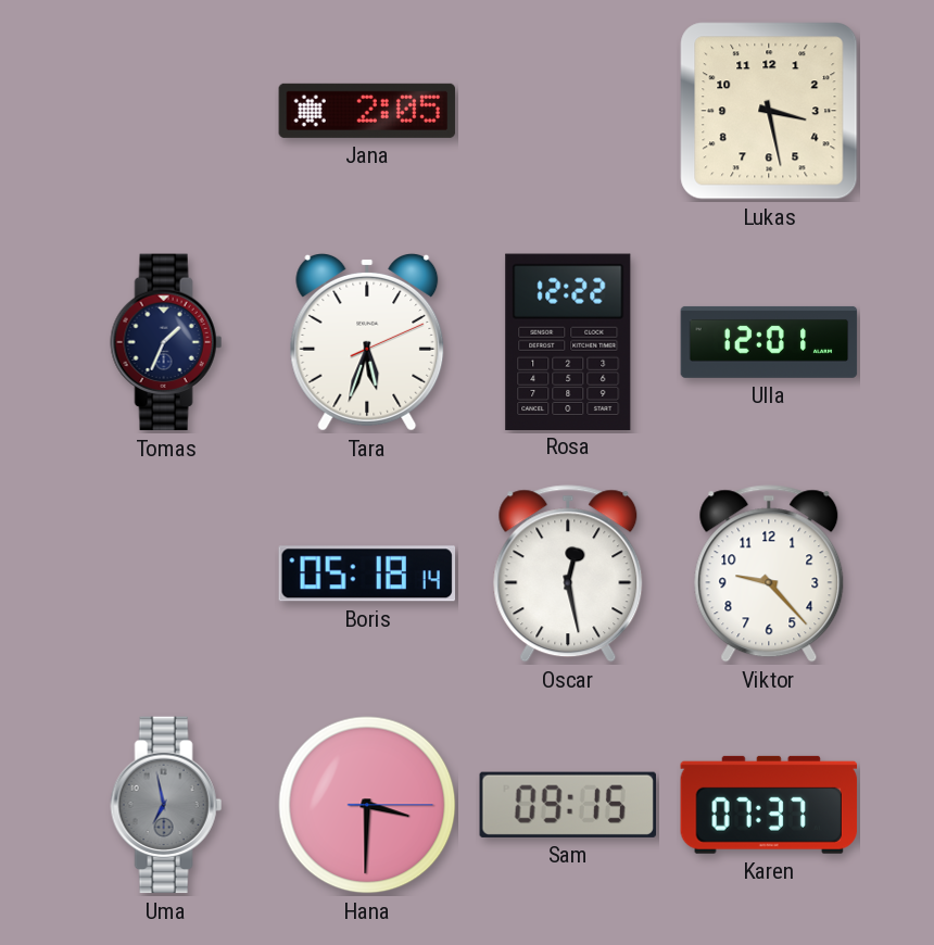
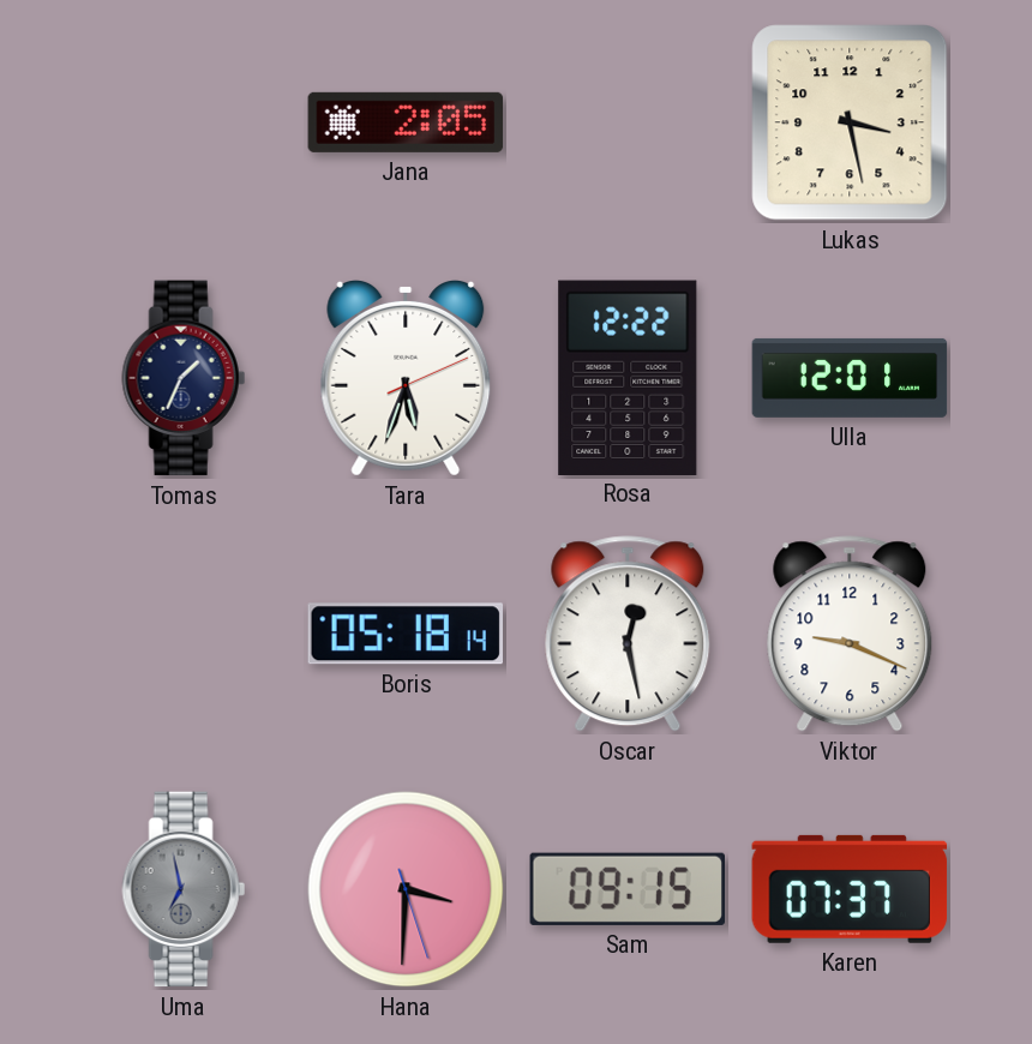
Viktor: 9:23 -> 9:19
Hana: 3:30:15 -> 3:30:27
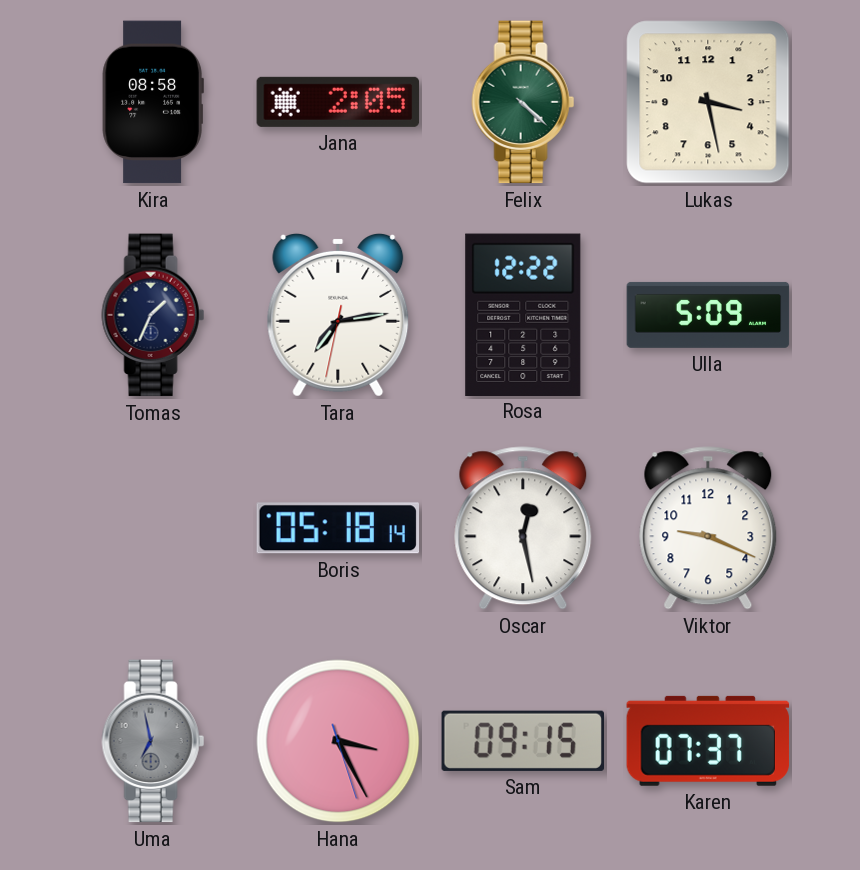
Kira: none -> 08:58
Felix: none -> 4:22
Tara: 5:33 -> 7:13
Ulla: 12:01 -> 5:09
Hana: 3:30 -> 3:25
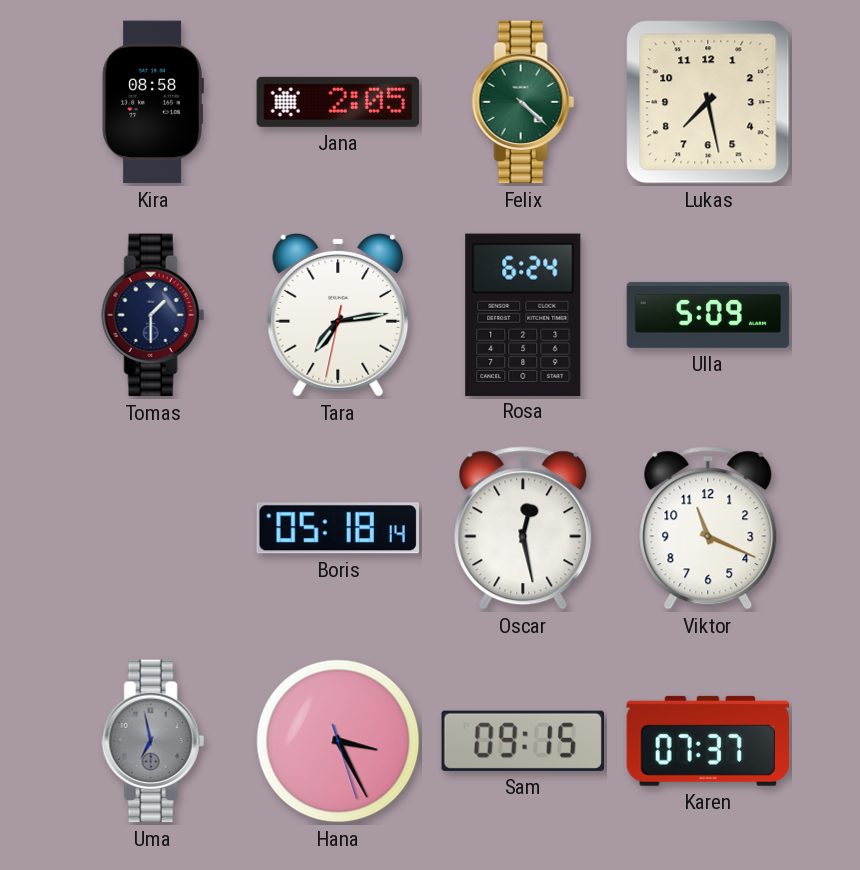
Lukas: 3:28 -> 7:28
Tomas: 1:34 -> 1:30
Rosa: 12:22 -> 6:24
Viktor: 9:19 -> 11:19
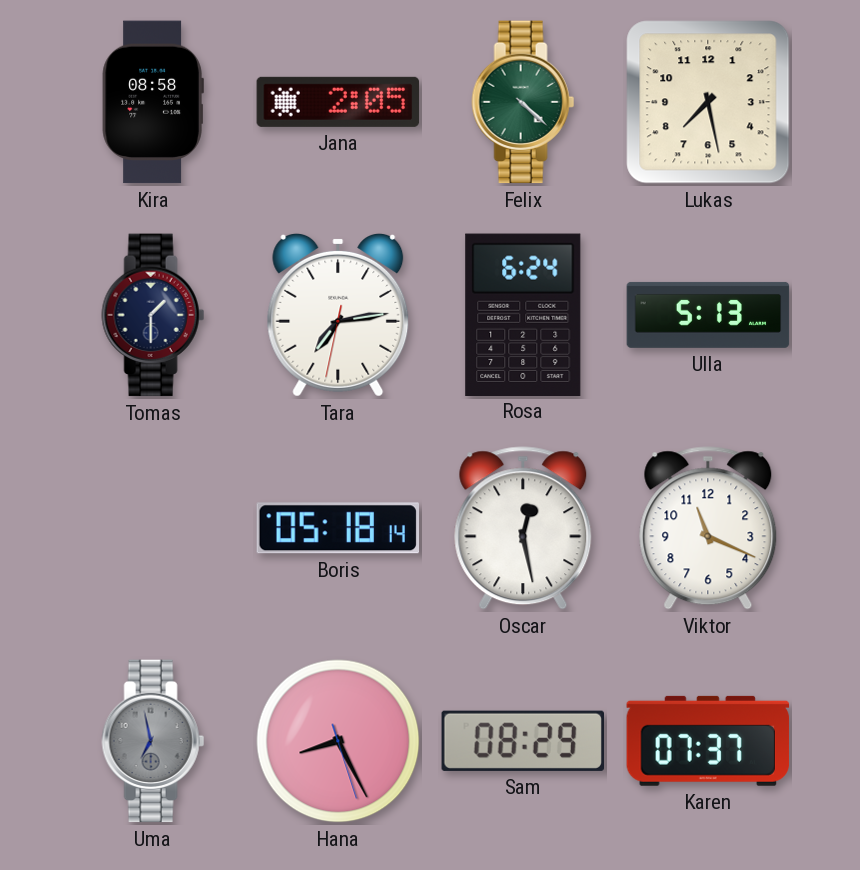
Ulla: 5:09 -> 5:13
Hana: 3:25 -> 8:25
Sam: 09:15 -> 08:29
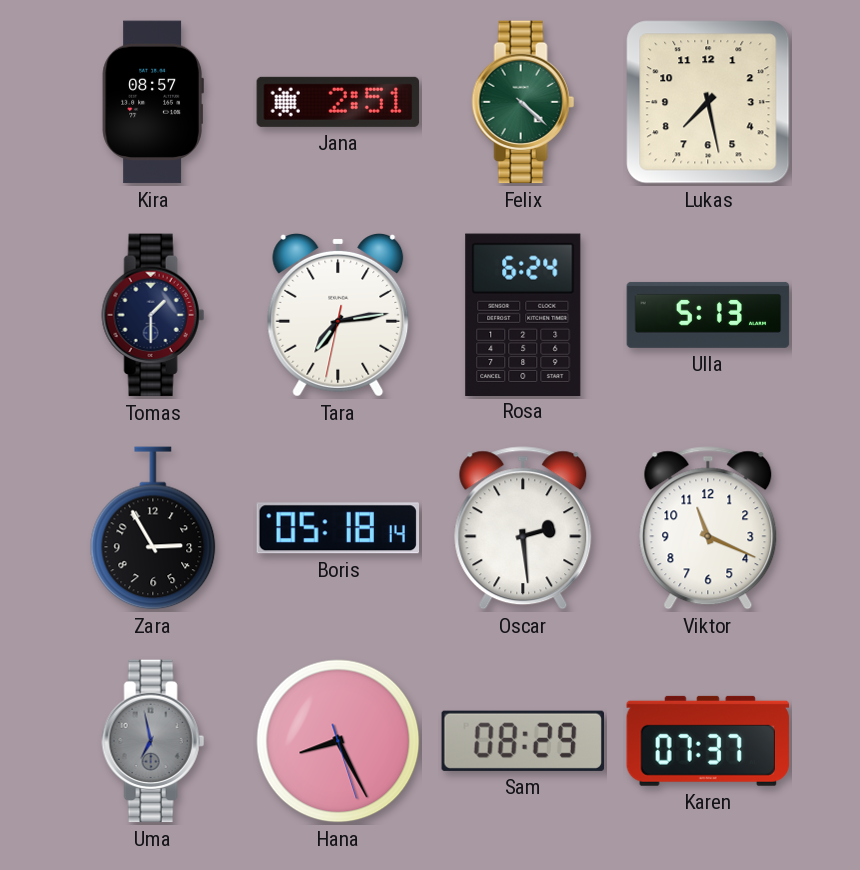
Kira: 08:58 -> 08:57
Jana: 2:05 -> 2:51
Zara: none -> 2:55
Oscar: 12:28 -> 2:29
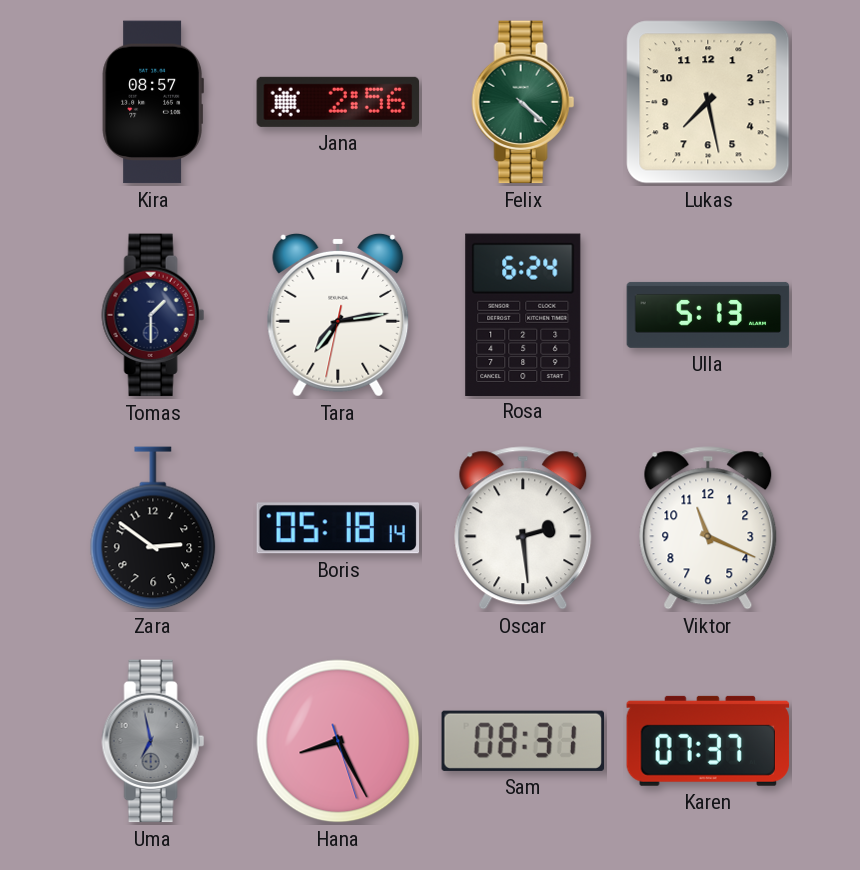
Jana: 2:51 -> 2:56
Zara: 2:55 -> 2:51
Sam: 08:29 -> 08:31
